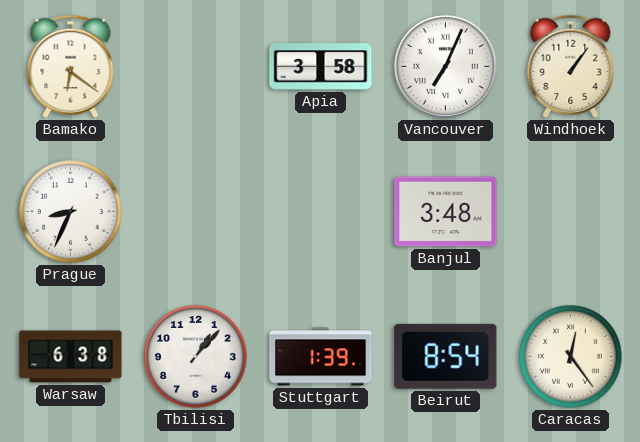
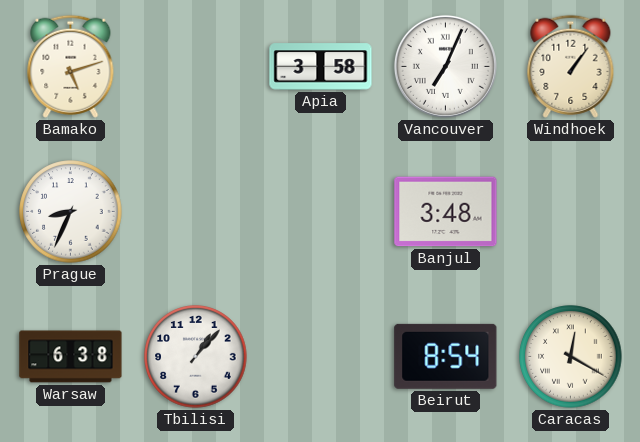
Bamako: 6:21 -> 5:12
Stuttgart: 1:39 -> none
Caracas: 12:24 -> 12:20
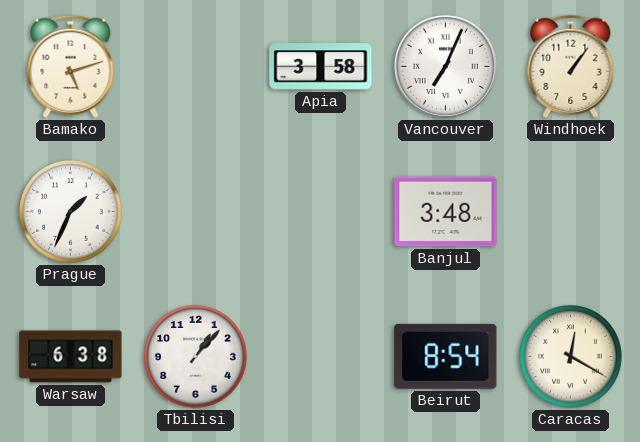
Prague: 8:34 -> 1:34
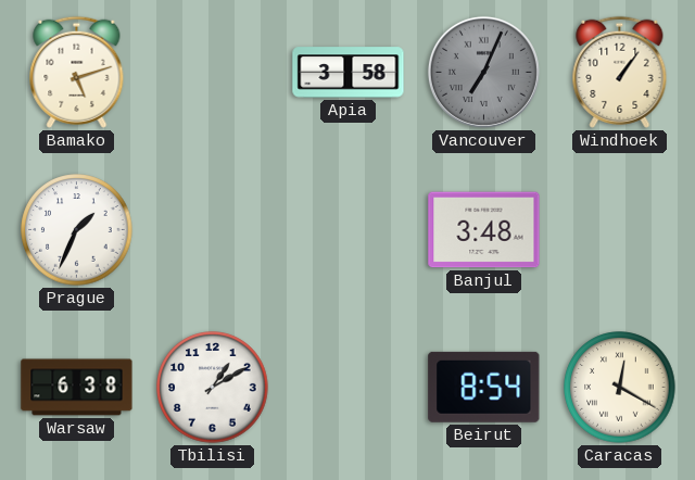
Vancouver dial: white -> grey
Tbilisi: 1:07 -> 1:10
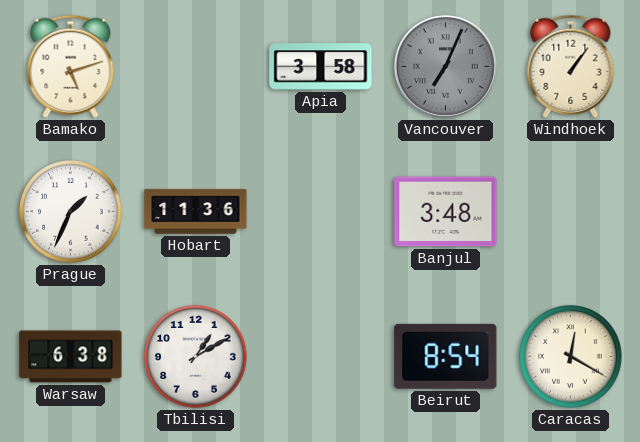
Hobart: none -> 11:36
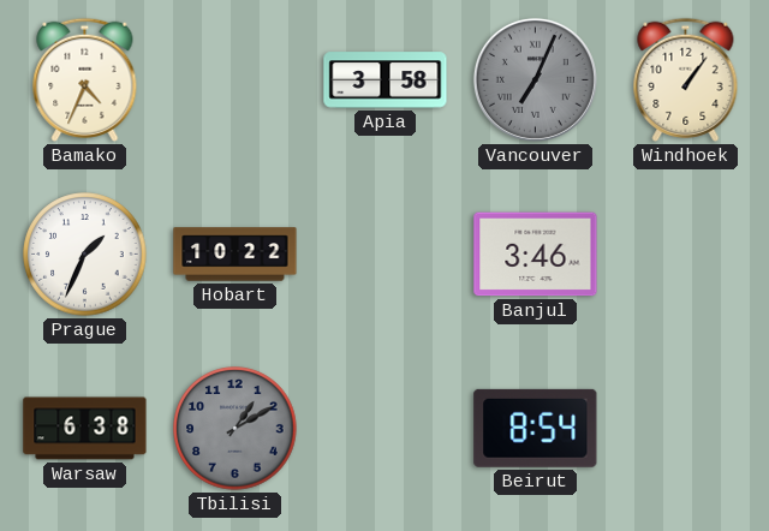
Bamako: 5:12 -> 4:34
Hobart: 11:36 -> 10:22
Banjul: 3:48 -> 3:46
Tbilisi dial: white -> grey
Caracas: 12:20 -> none
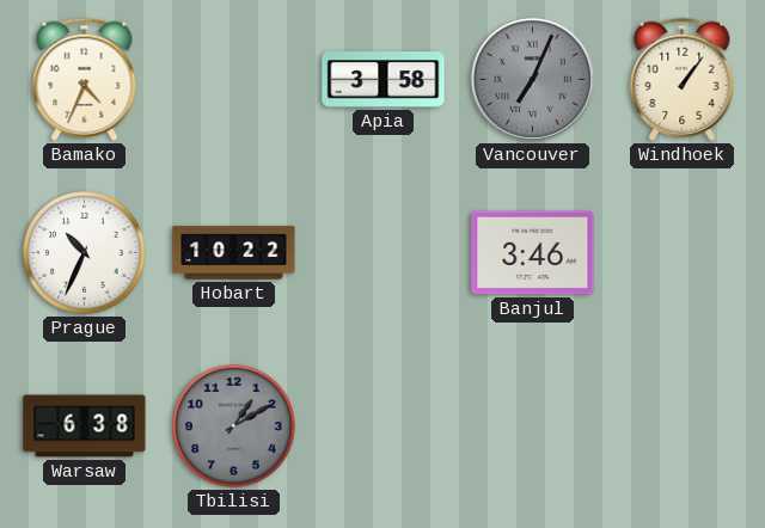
Prague: 1:34 -> 10:34
Beirut: 8:54 -> none
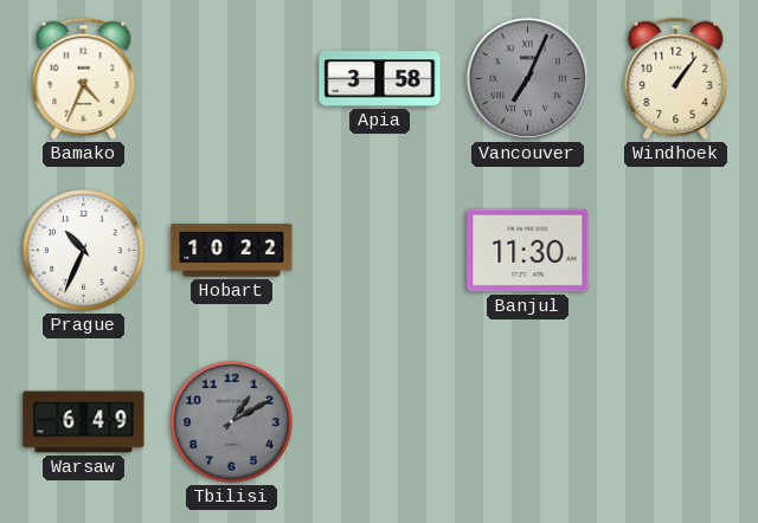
Banjul: 3:46 -> 11:30
Warsaw: 6:38 -> 6:49
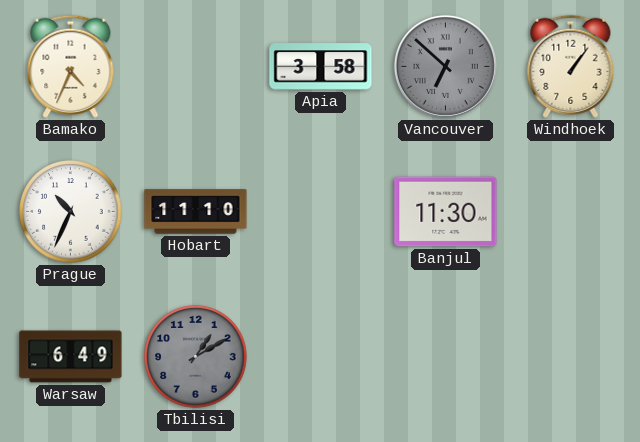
Vancouver: 7:04 -> 6:52
Hobart: 10:22 -> 11:10
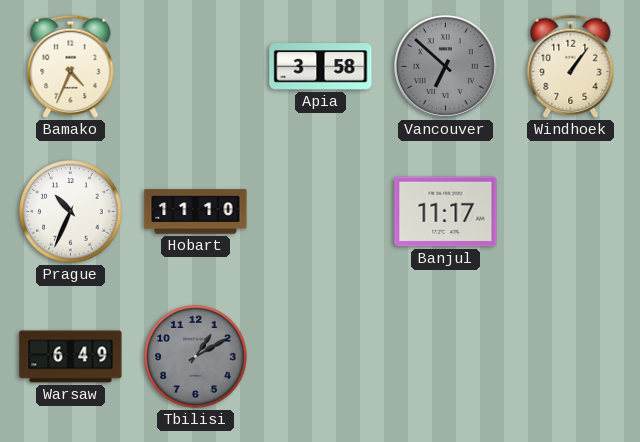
Banjul: 11:30 -> 11:17
